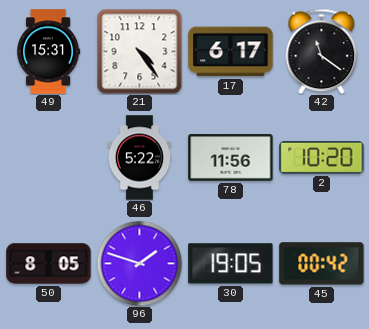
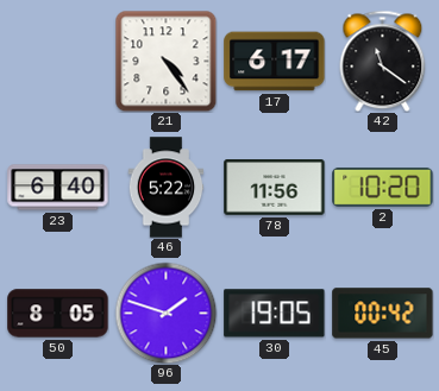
49: 15:31 -> none
23: none -> 6:40
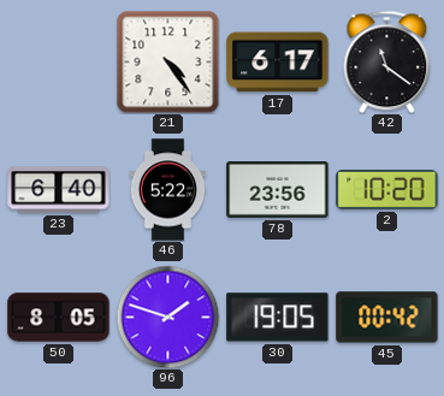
78: 11:56 -> 23:56
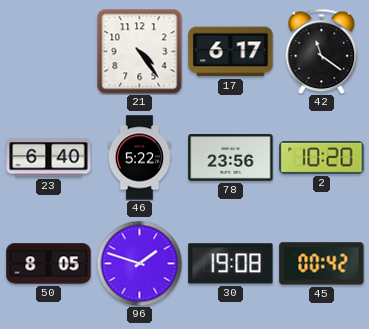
30: 19:05 -> 19:08
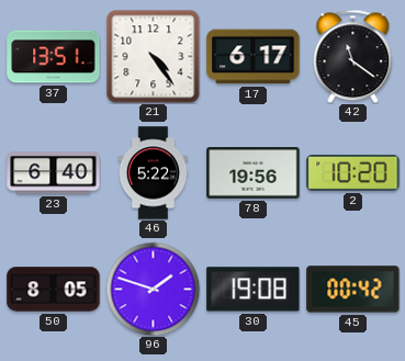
37: none -> 13:51
78: 23:56 -> 19:56
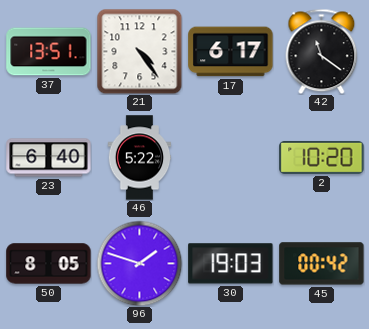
78: 19:56 -> none
30: 19:08 -> 19:03
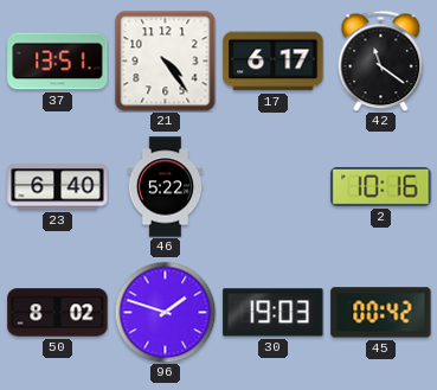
2: 10:20 -> 10:16
50: 8:05 -> 8:02
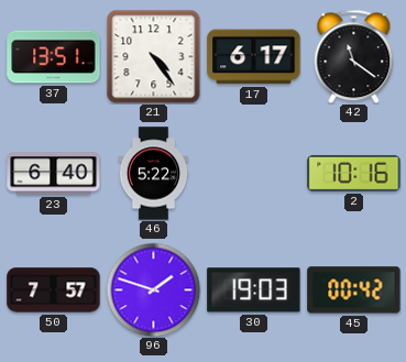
50: 8:02 -> 7:57
